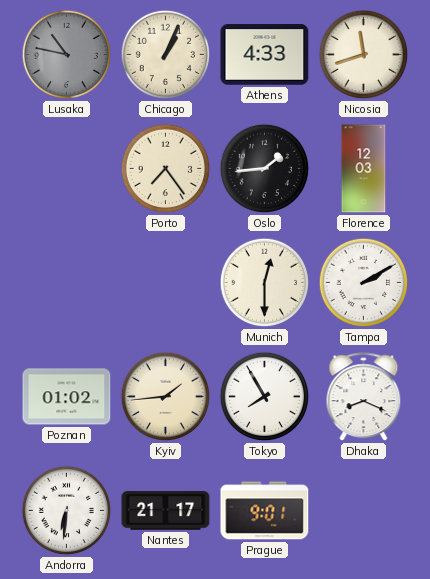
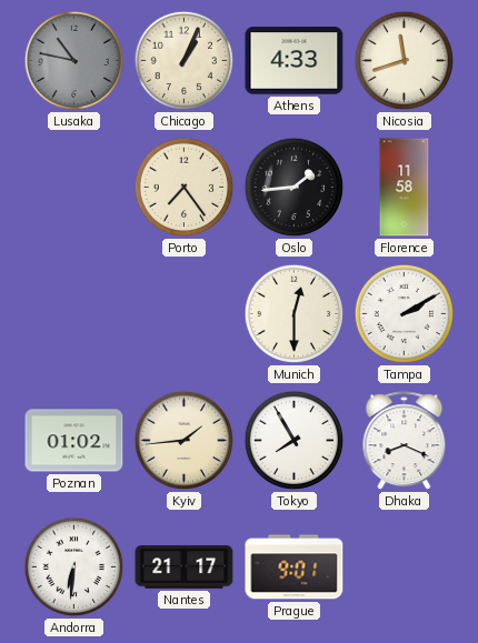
Florence: 12:03 -> 11:58
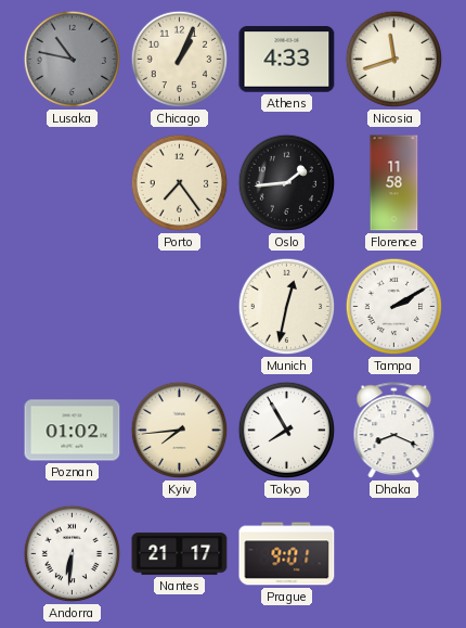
Munich: 12:30 -> 12:32
Kyiv: 1:44 -> 7:44
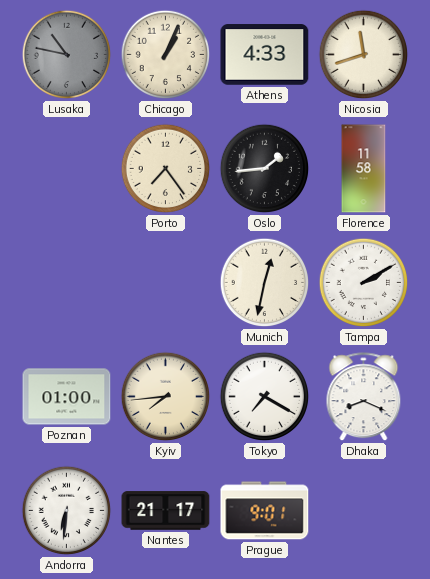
Poznan: 01:02 -> 01:00
Tokyo: 7:55 -> 7:20
